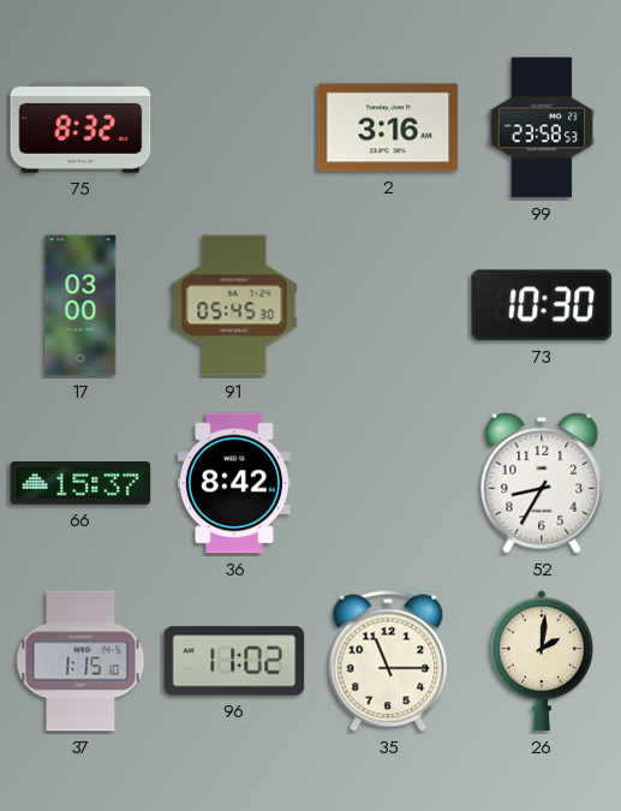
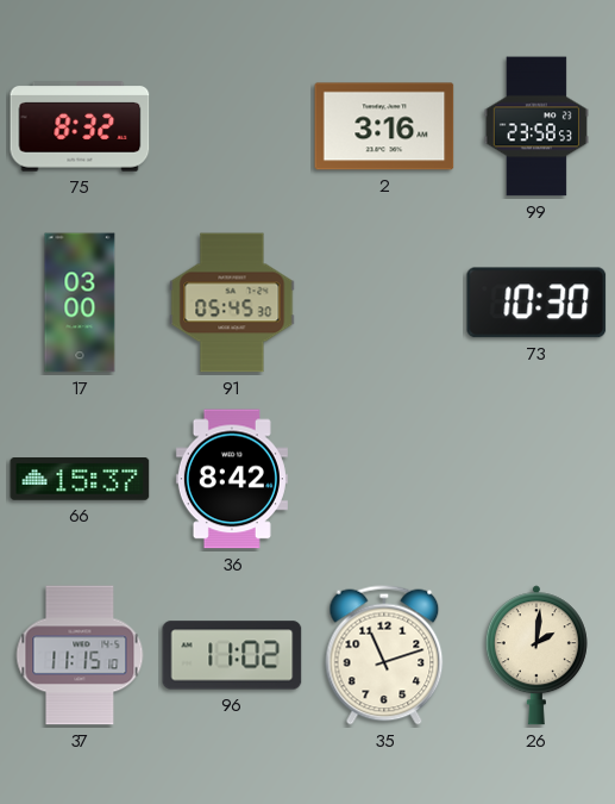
52: 8:35 -> none
37: 1:15 -> 11:15
35: 11:15 -> 11:12
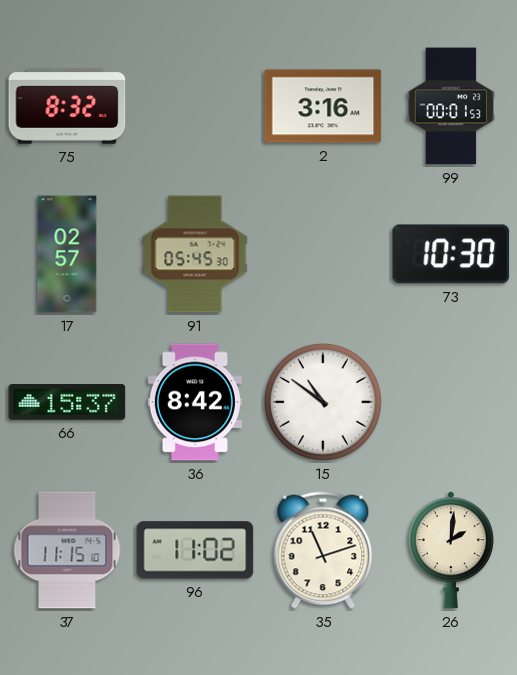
99: 23:58 -> 00:01
17: 03:00 -> 02:57
15: none -> 10:51
